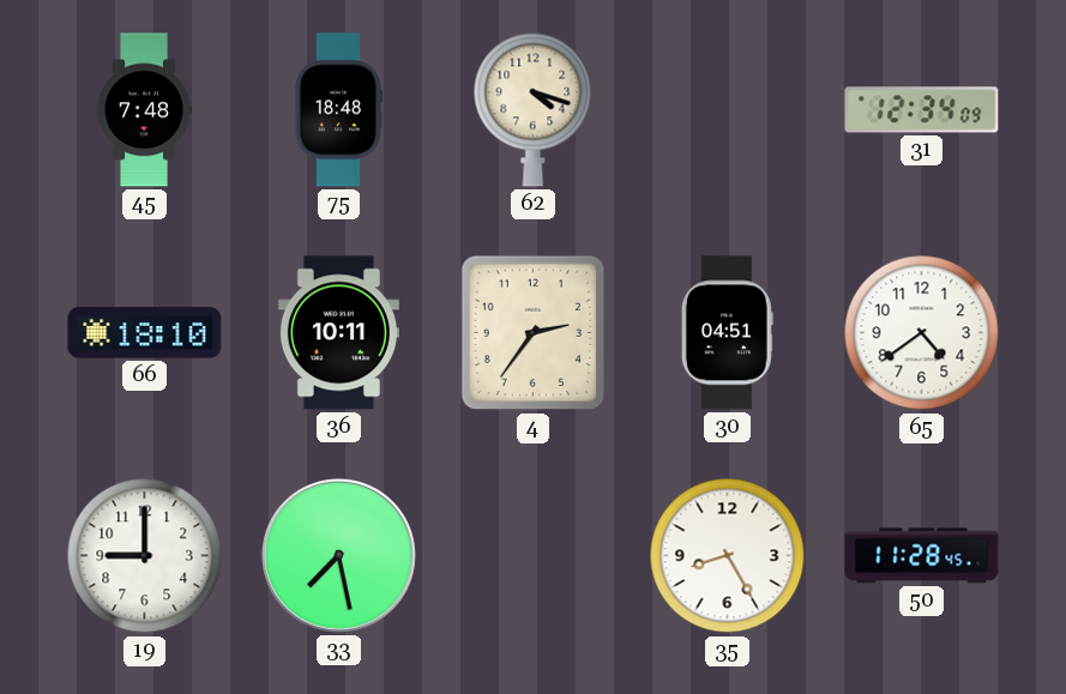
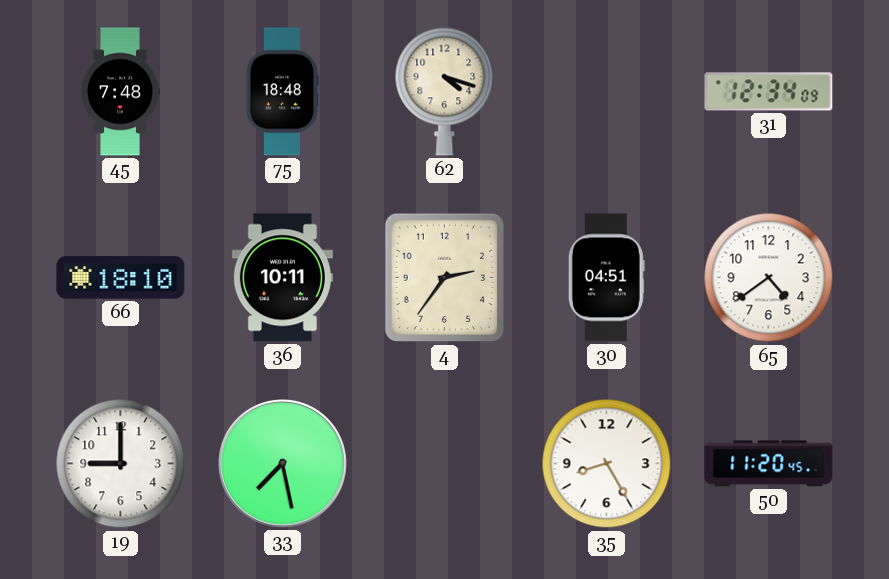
50: 11:28 -> 11:20
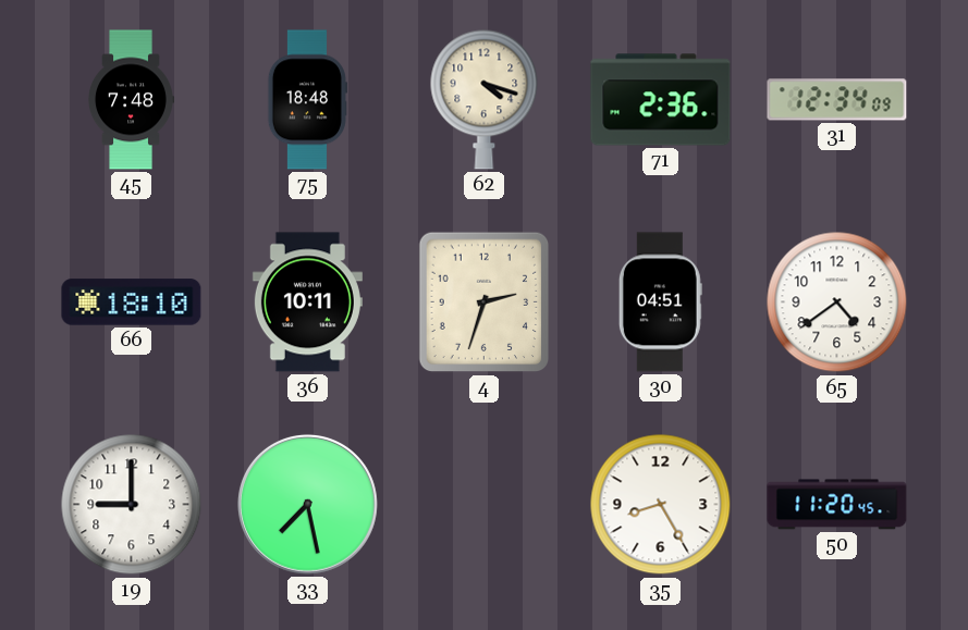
71: none -> 2:36
4: 2:36 -> 2:33
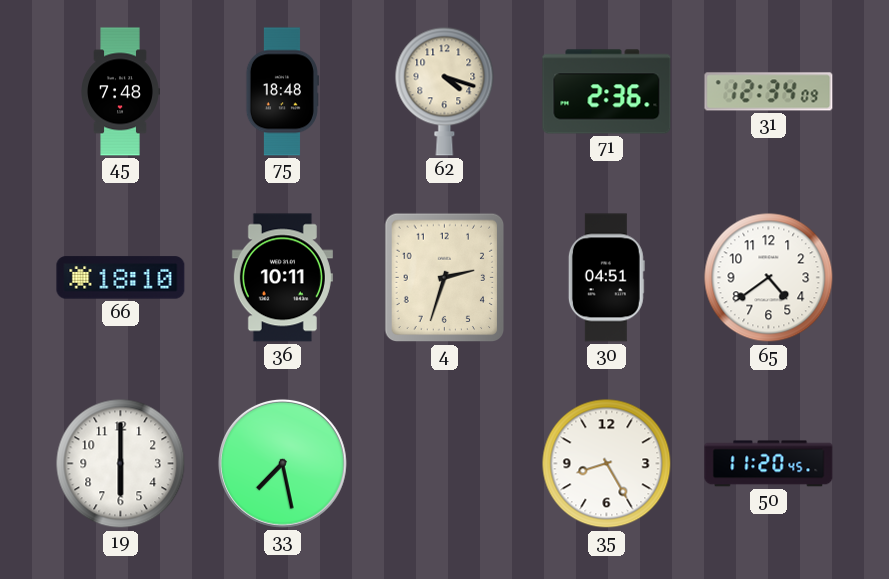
19: 9:00 -> 6:00
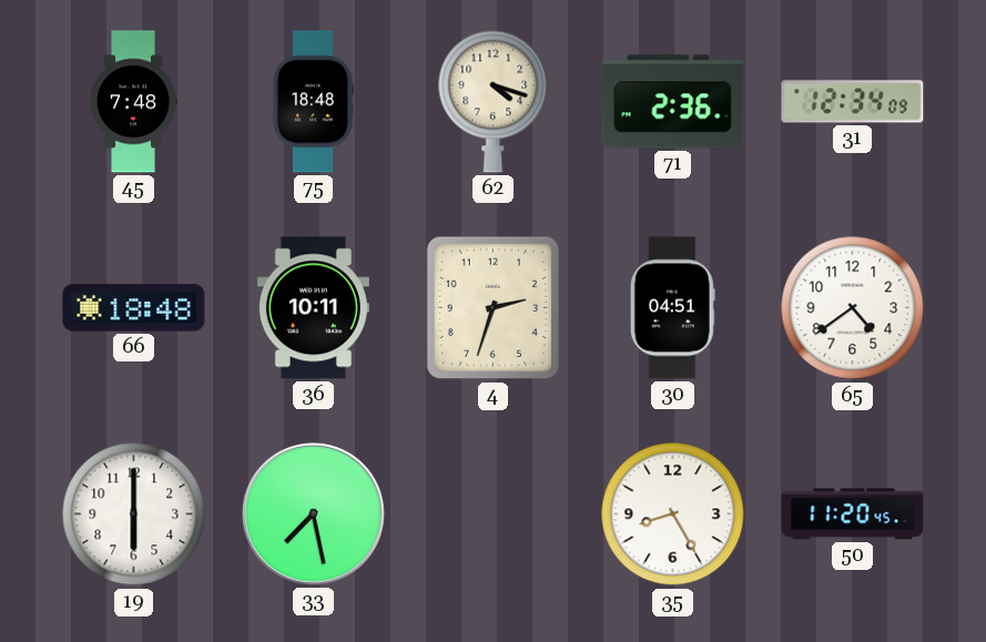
66: 18:10 -> 18:48
